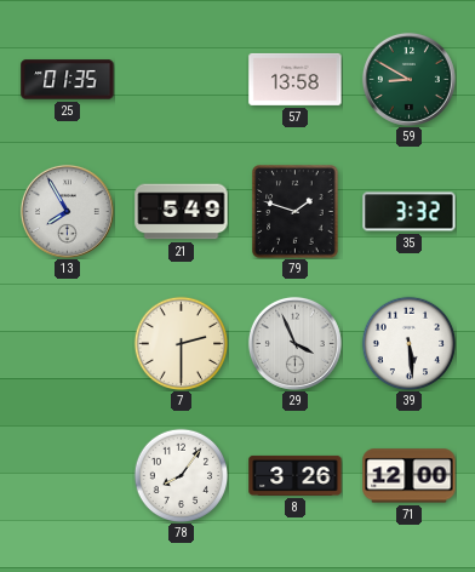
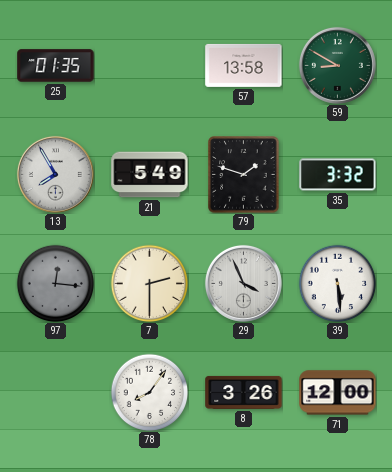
97: none -> 12:16
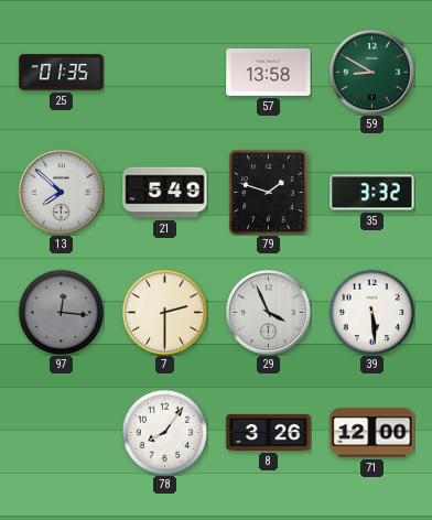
13: 7:55 -> 7:52
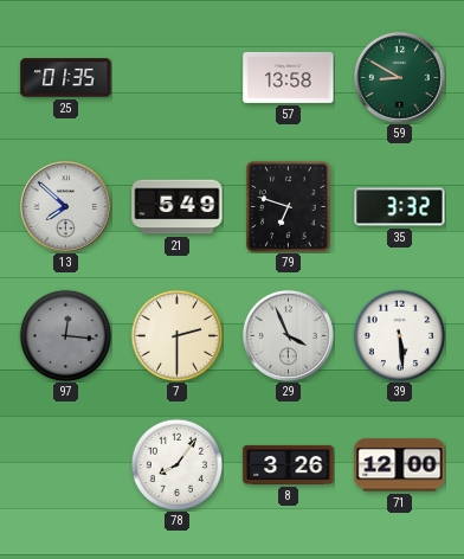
79: 1:48 -> 6:48
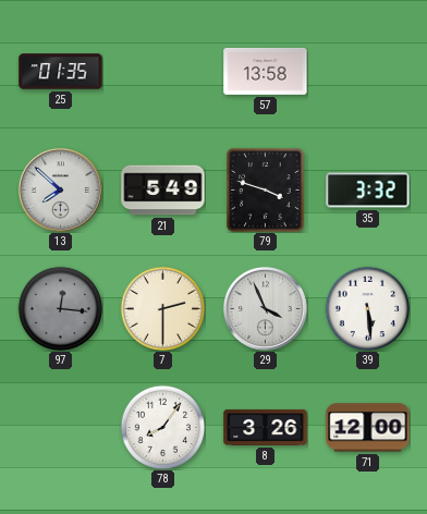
59: 8:50 -> none
79: 6:48 -> 3:48
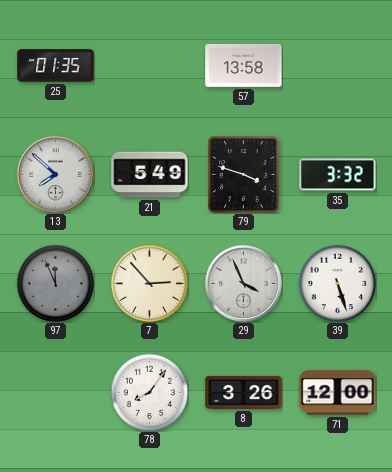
97: 12:16 -> 11:56
7: 2:30 -> 2:53
39: 5:29 -> 5:27
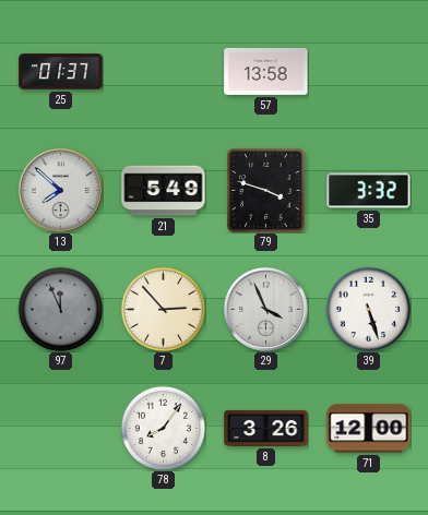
25: 01:35 -> 01:37
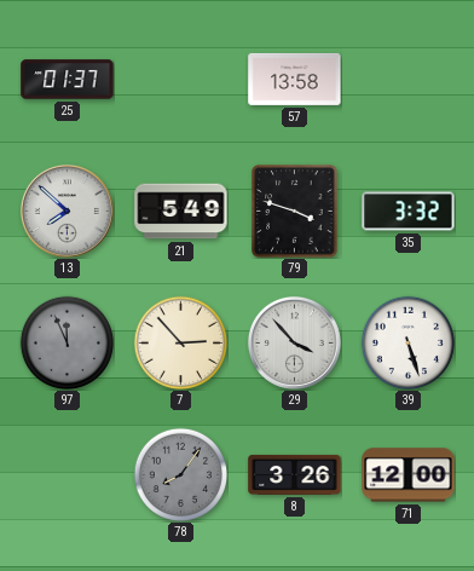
29: 3:56 -> 3:53
78 dial: white -> grey
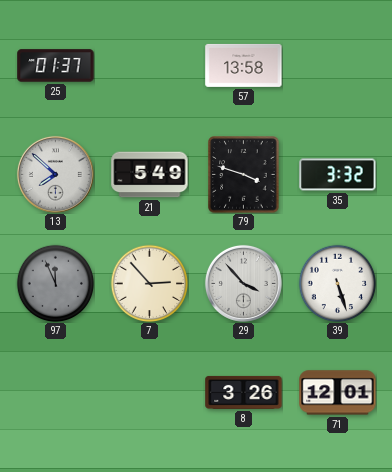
78: 8:06 -> none
71: 12:00 -> 12:01
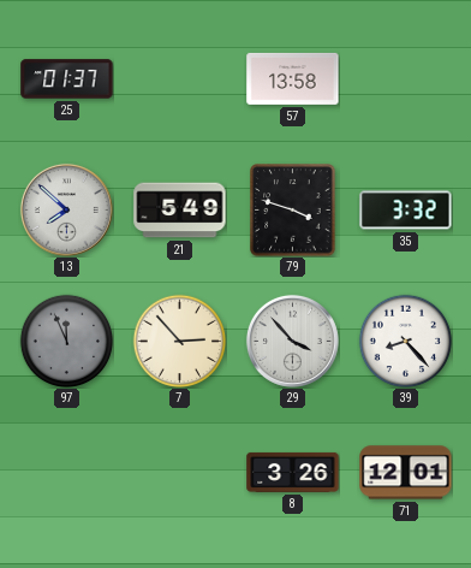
39: 5:27 -> 8:23
